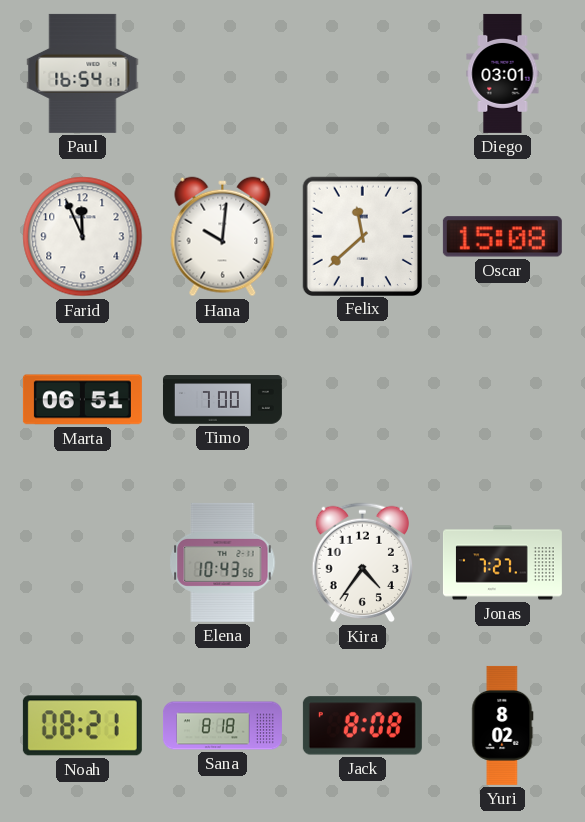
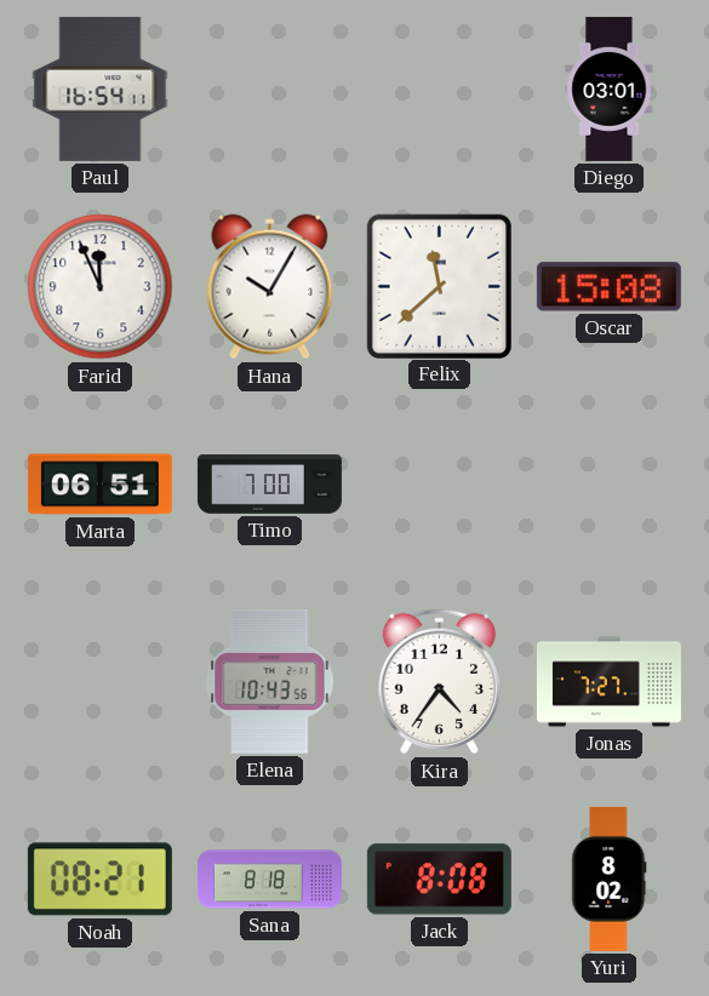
Hana: 10:01 -> 10:05
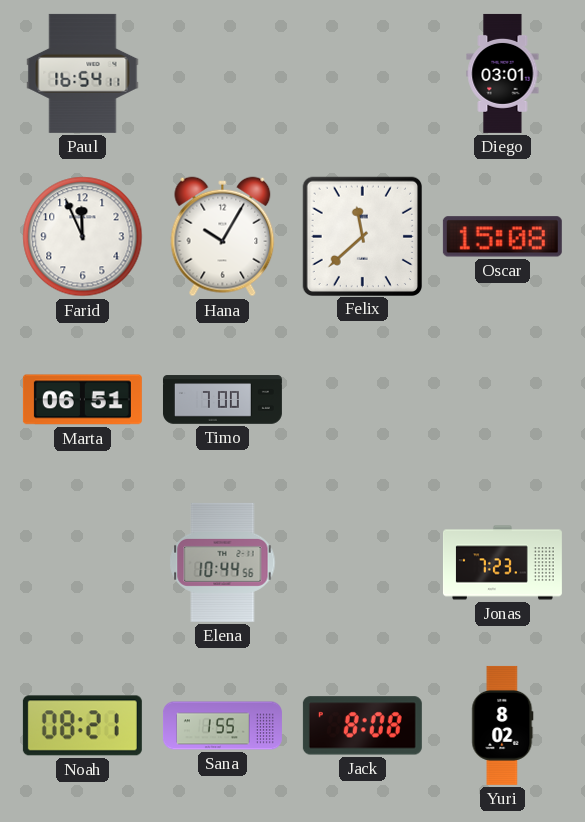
Elena: 10:43 -> 10:44
Kira: 4:36 -> none
Jonas: 7:27 -> 7:23
Sana: 8:18 -> 1:55
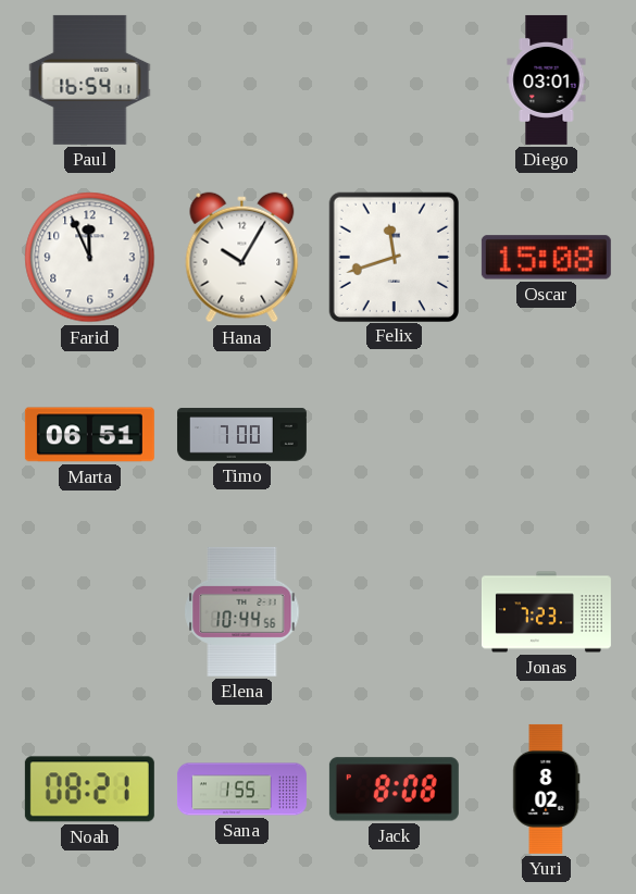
Felix: 11:38 -> 11:42
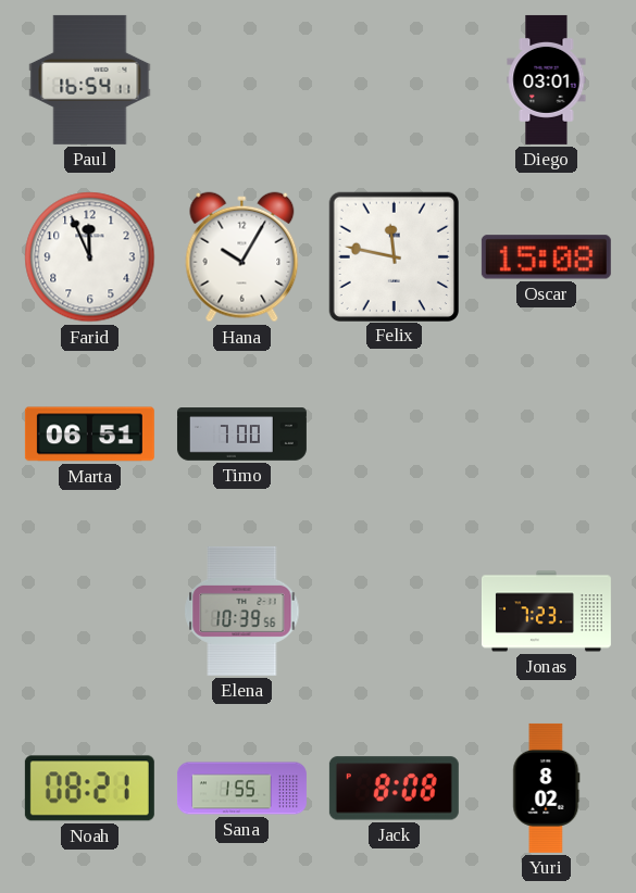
Felix: 11:42 -> 11:47
Elena: 10:44 -> 10:39
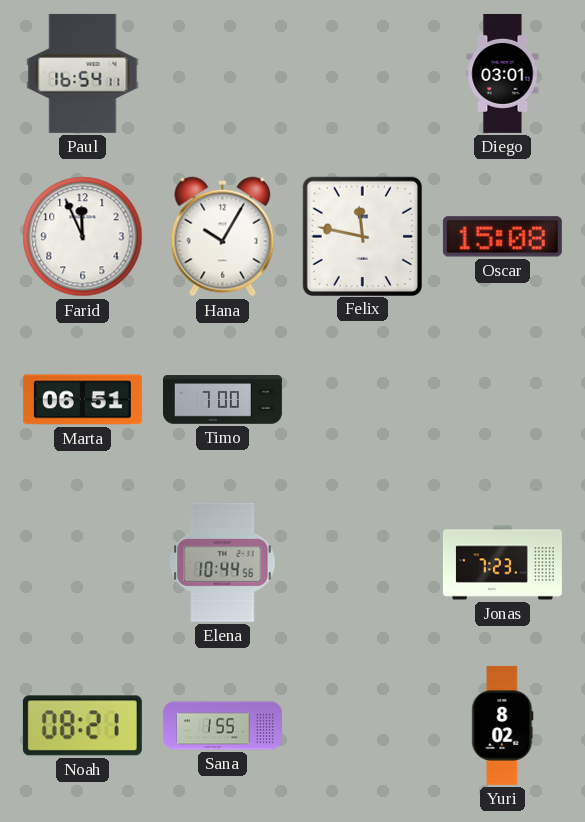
Elena: 10:39 -> 10:44
Jack: 8:08 -> none
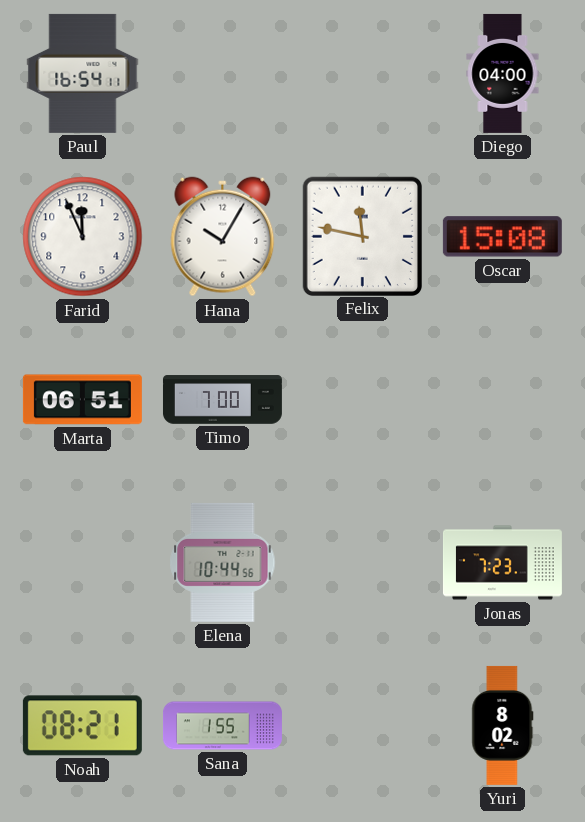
Diego: 03:01 -> 04:00
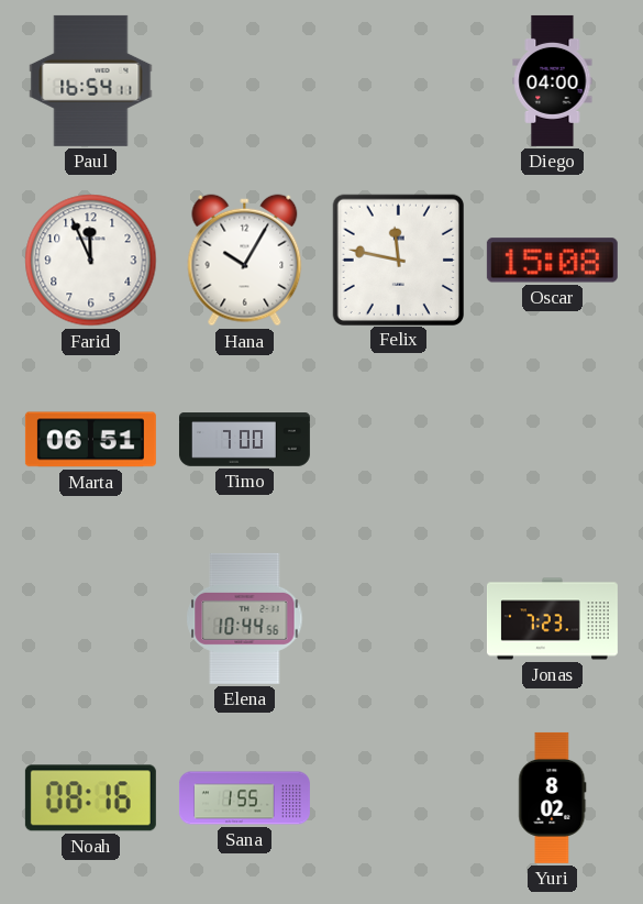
Noah: 08:21 -> 08:16
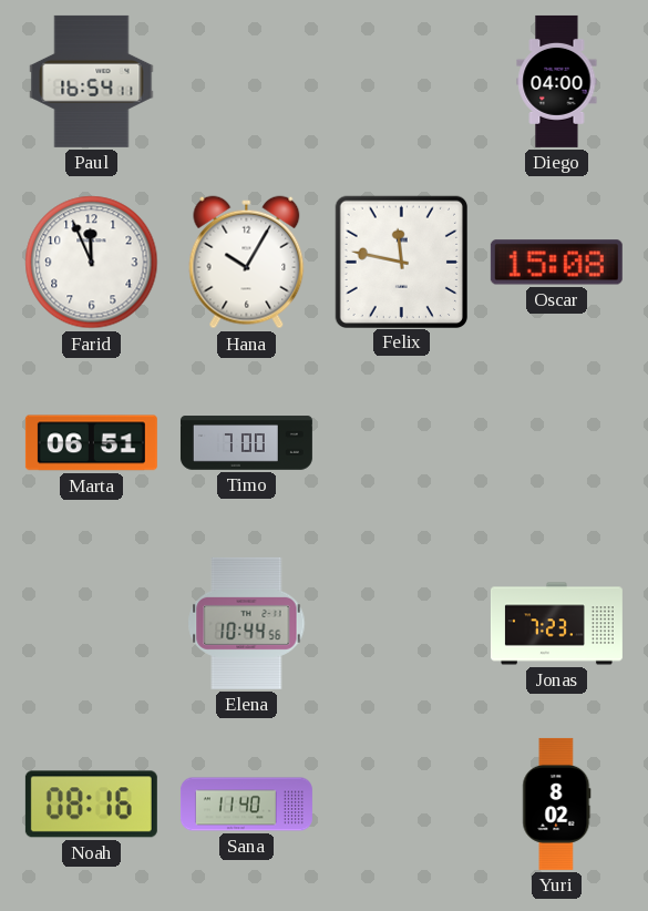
Sana: 1:55 -> 11:40
